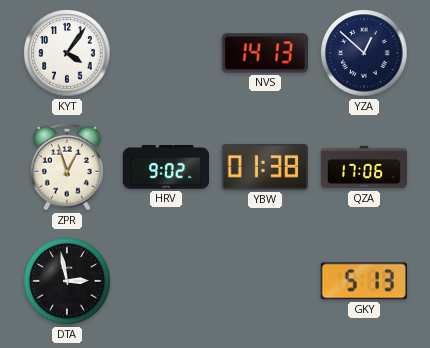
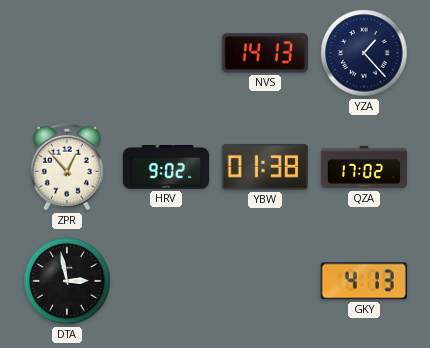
KYT: 4:06 -> none
YZA: 12:52 -> 1:23
ZPR: 12:57 -> 12:53
QZA: 17:06 -> 17:02
GKY: 5:13 -> 4:13
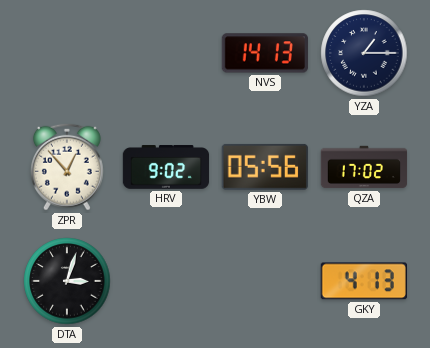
YZA: 1:23 -> 1:15
YBW: 01:38 -> 05:56
DTA: 2:58 -> 3:03
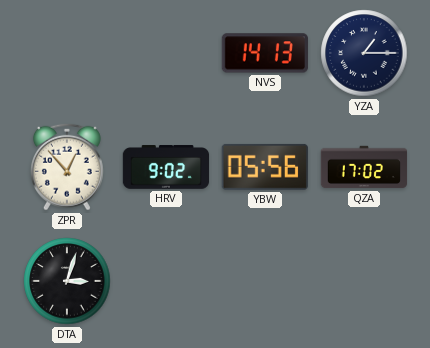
GKY: 4:13 -> none
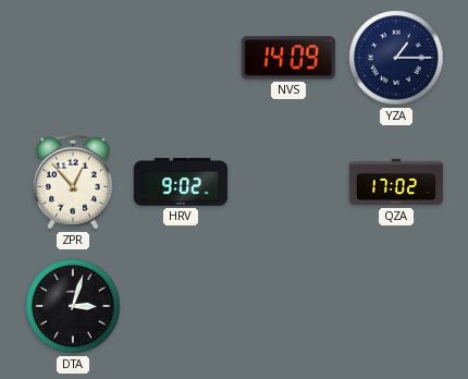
NVS: 14:13 -> 14:09
YBW: 05:56 -> none
